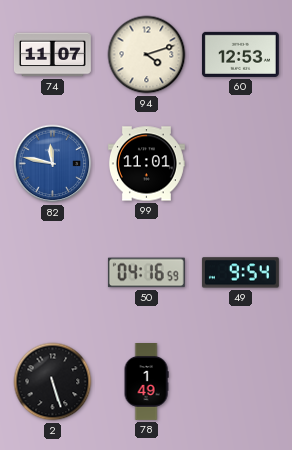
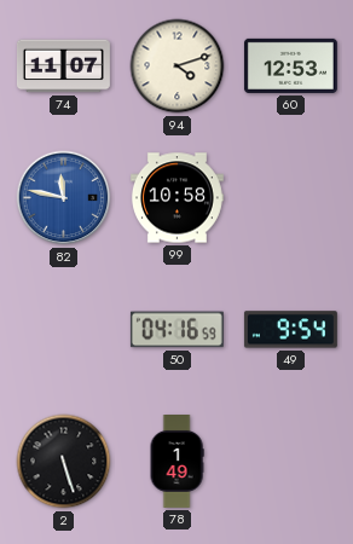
99: 11:01 -> 10:58
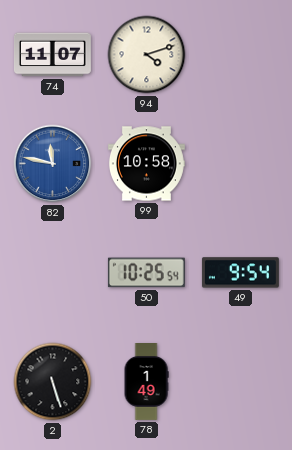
60: 12:53 -> none
50: 04:16 -> 10:25
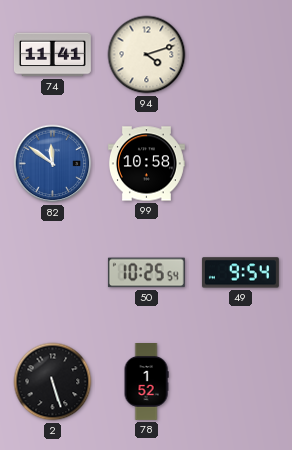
74: 11:07 -> 11:41
82: 11:47 -> 11:51
78: 1:49 -> 1:52
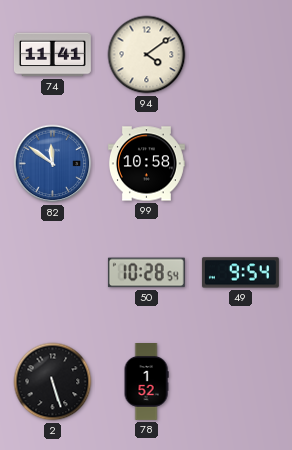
94: 4:12 -> 4:09
50: 10:25 -> 10:28
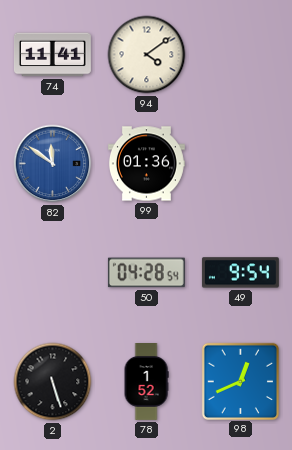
99: 10:58 -> 01:36
50: 10:28 -> 04:28
98: none -> 12:41
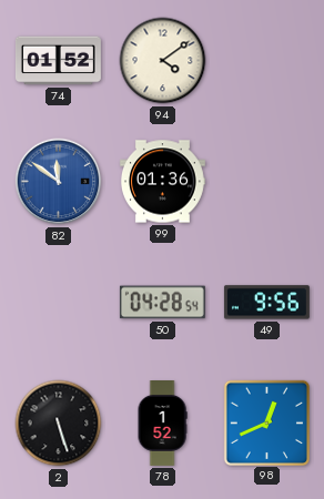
74: 11:41 -> 01:52
49: 9:54 -> 9:56
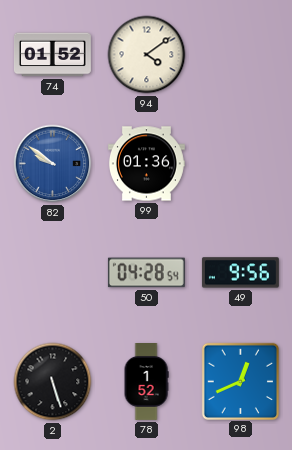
82: 11:51 -> 9:51
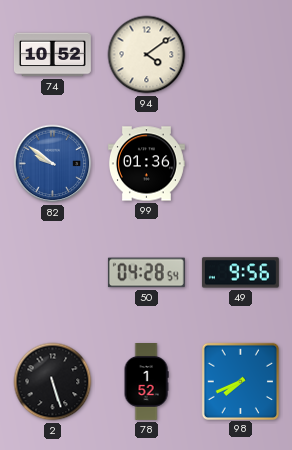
74: 01:52 -> 10:52
98: 12:41 -> 7:41
